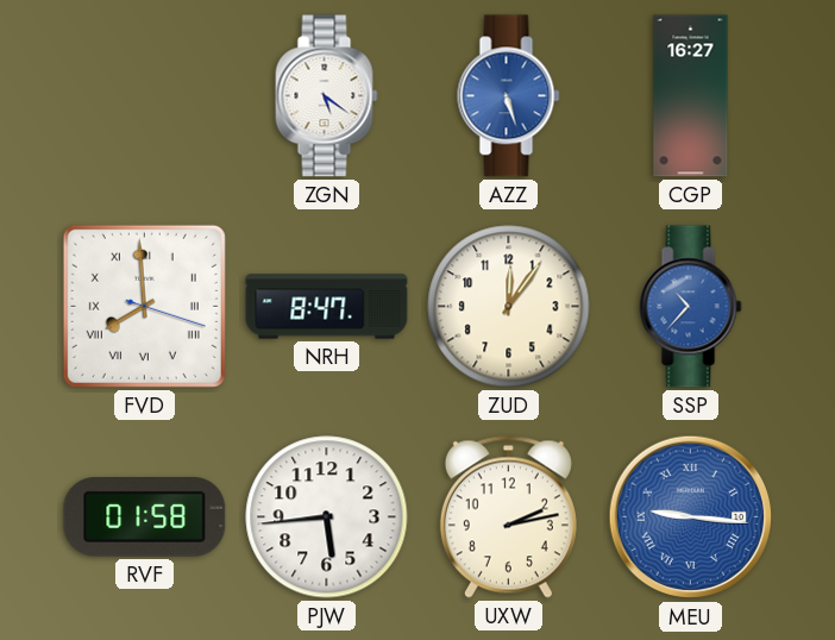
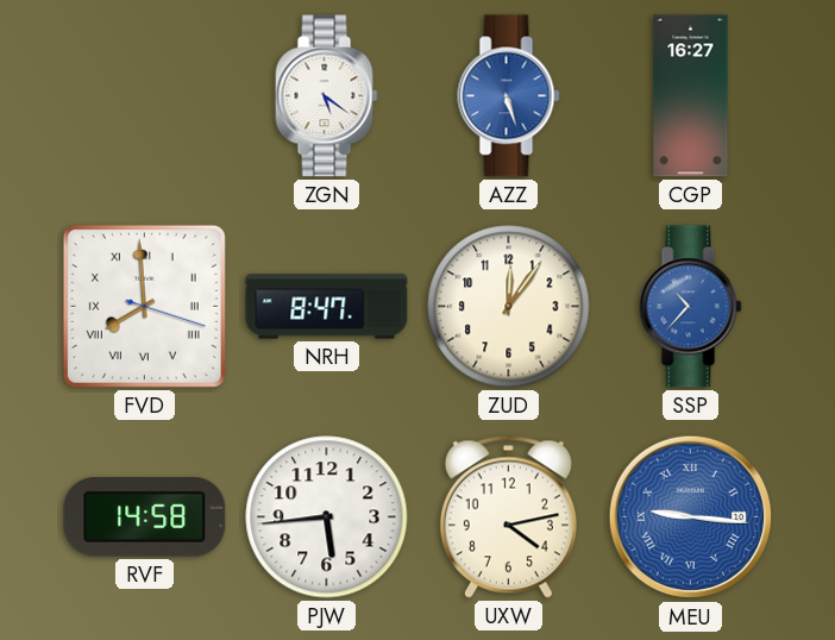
RVF: 01:58 -> 14:58
UXW: 2:13 -> 4:13
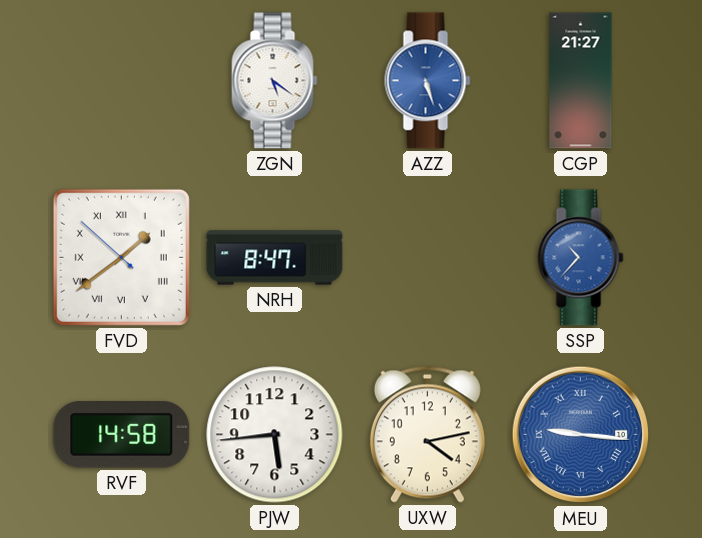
CGP: 16:27 -> 21:27
FVD: 7:59 -> 1:38
ZUD: 12:06 -> none
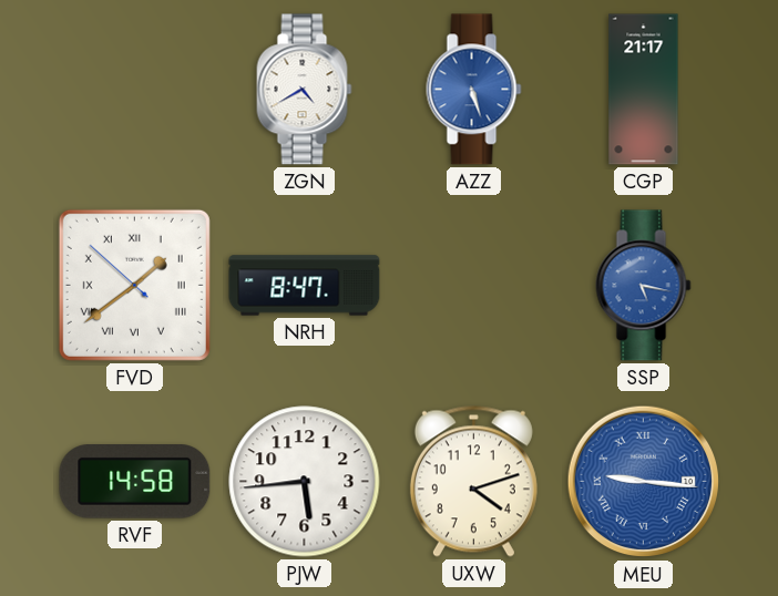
ZGN: 5:21 -> 4:40
CGP: 21:27 -> 21:17
SSP: 10:37 -> 5:17
UXW: 4:13 -> 4:12
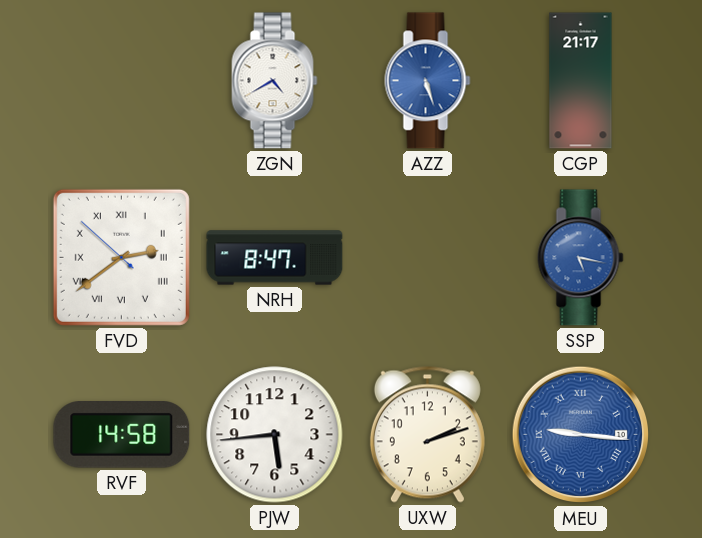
FVD: 1:38 -> 2:38
UXW: 4:12 -> 2:12
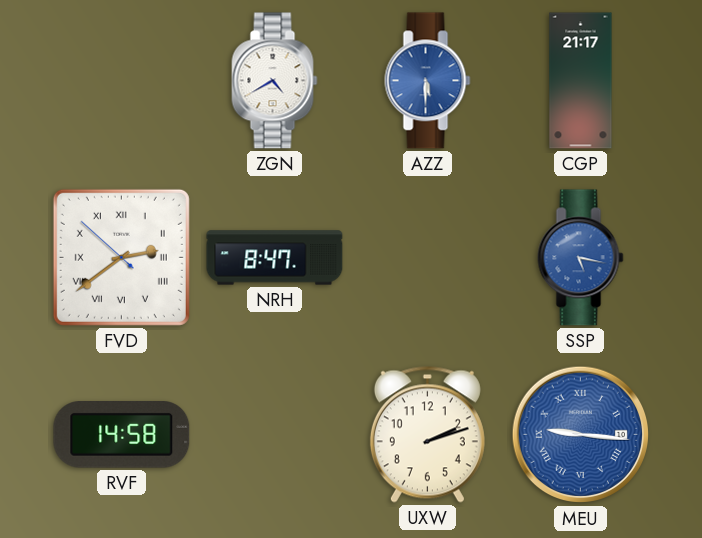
AZZ: 5:27 -> 5:30
PJW: 5:44 -> none
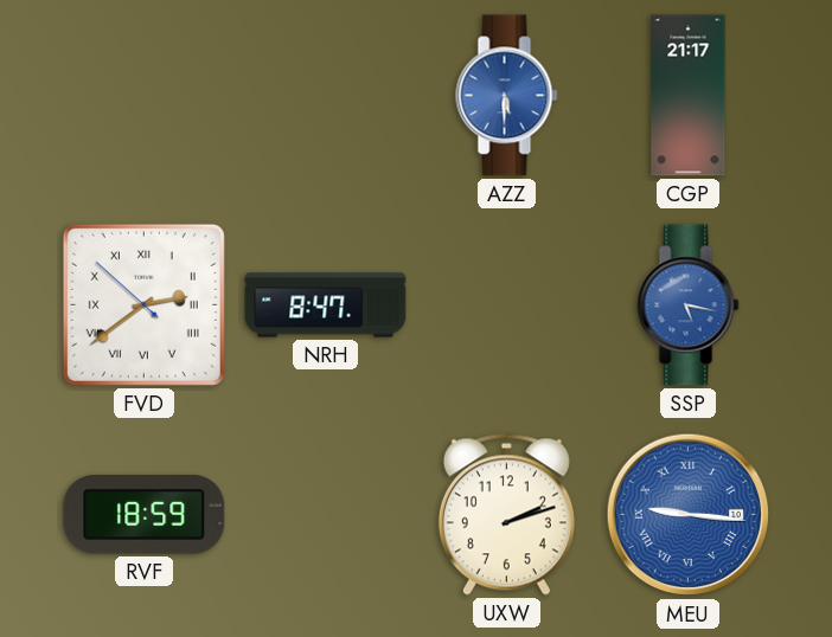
ZGN: 4:40 -> none
RVF: 14:58 -> 18:59
